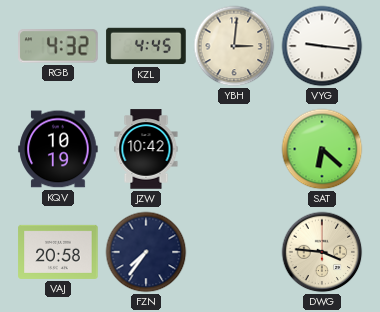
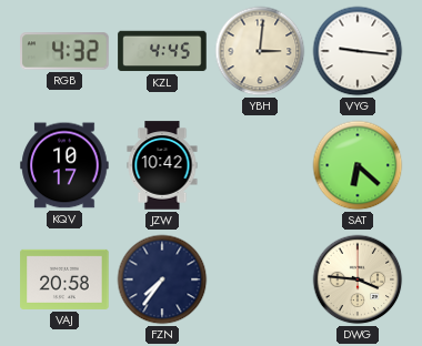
KQV: 10:19 -> 10:17
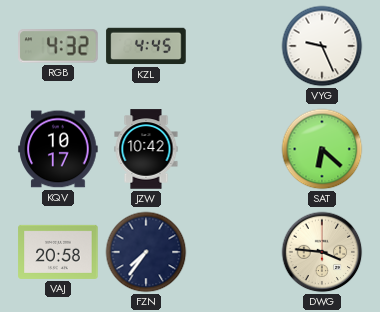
YBH: 3:01 -> none
VYG: 9:16 -> 9:26
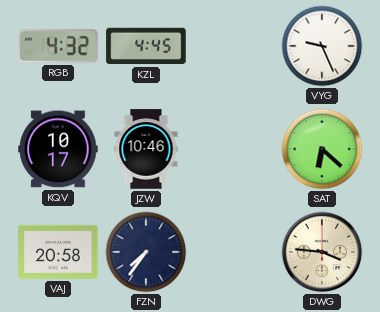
JZW: 10:42 -> 10:46
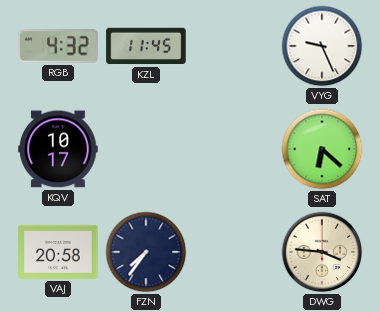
KZL: 4:45 -> 11:45
JZW: 10:46 -> none
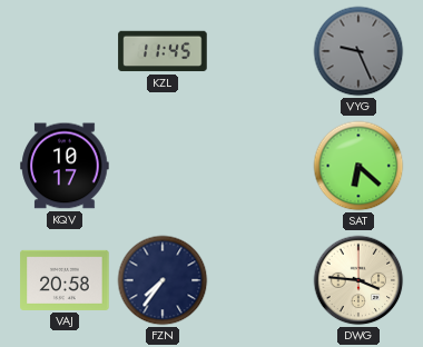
RGB: 4:32 -> none
VYG dial: white -> grey
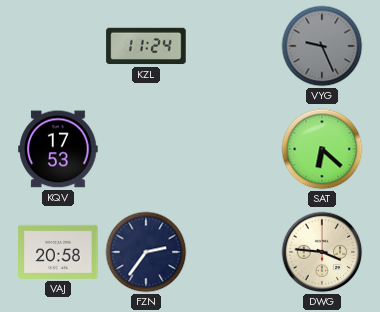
KZL: 11:45 -> 11:24
KQV: 10:17 -> 17:53
FZN: 7:36 -> 2:36
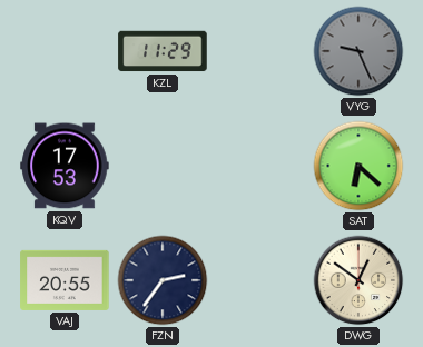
KZL: 11:24 -> 11:29
VAJ: 20:58 -> 20:55
DWG: 3:46 -> 12:51
